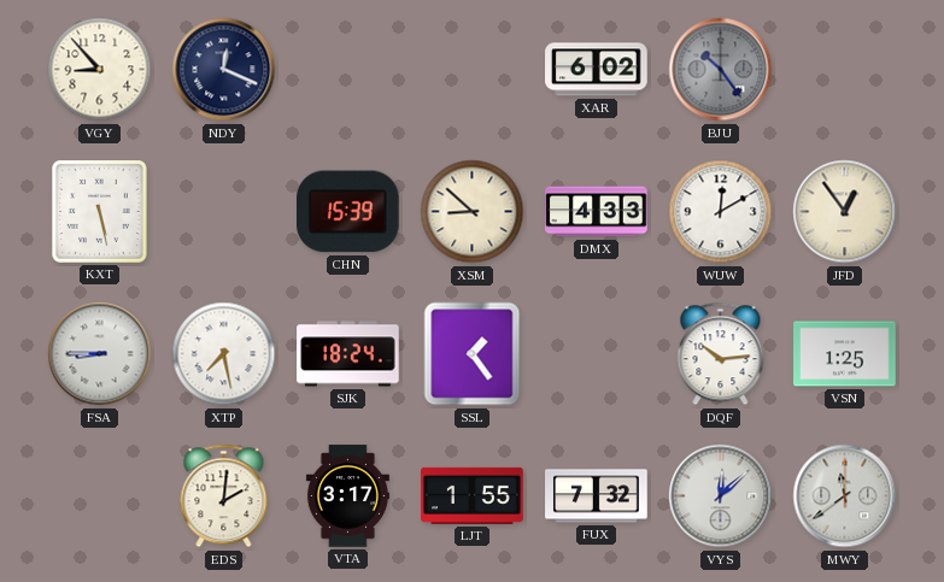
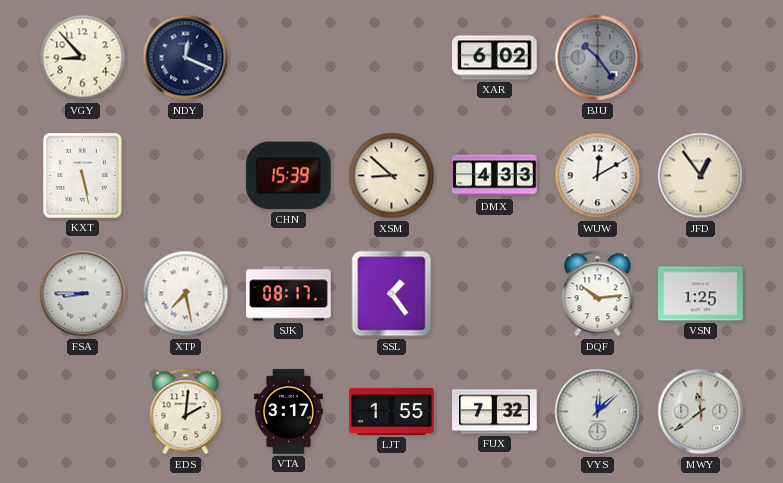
SJK: 18:24 -> 08:17
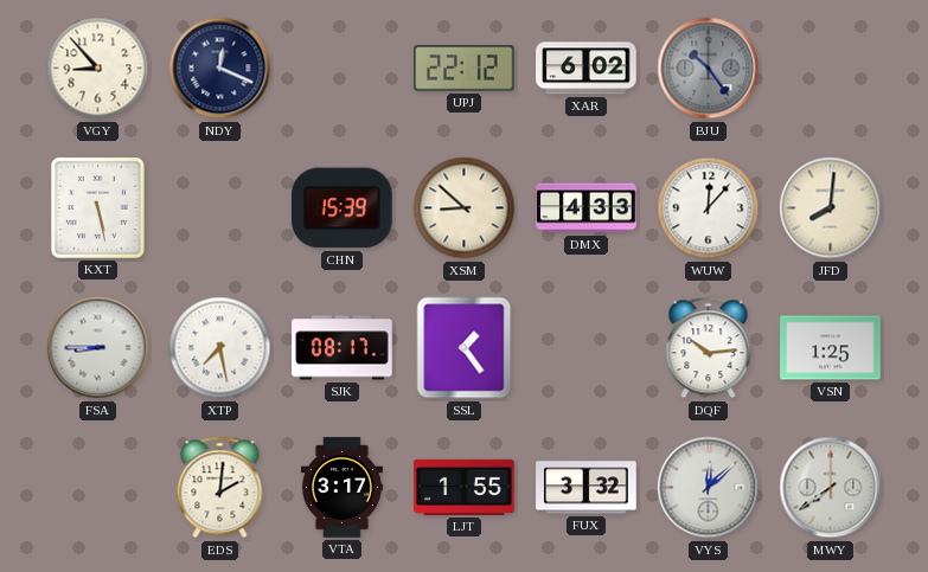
UPJ: none -> 22:12
WUW: 12:10 -> 12:07
JFD: 12:54 -> 8:01
FUX: 7:32 -> 3:32
MWY: 11:39 -> 7:39
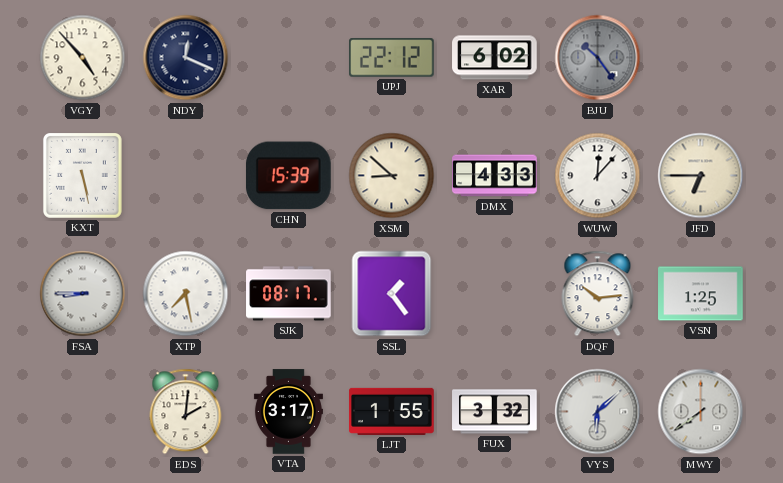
VGY: 8:53 -> 4:53
JFD: 8:01 -> 6:45
VYS: 12:08 -> 6:08
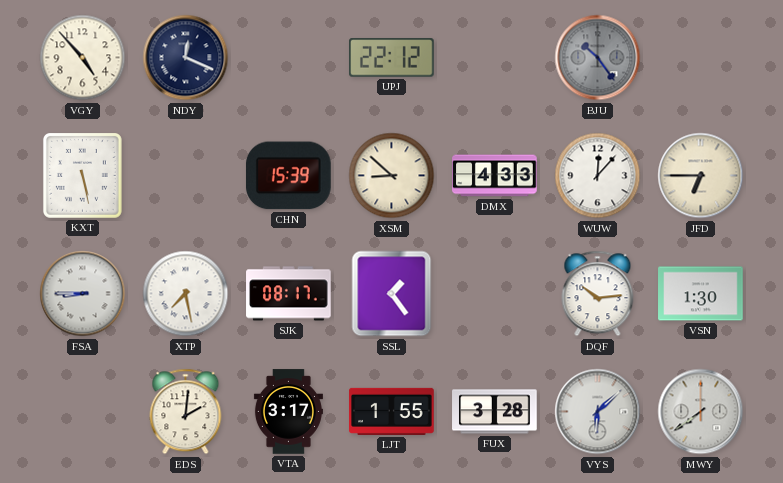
XAR: 6:02 -> none
VSN: 1:25 -> 1:30
FUX: 3:32 -> 3:28
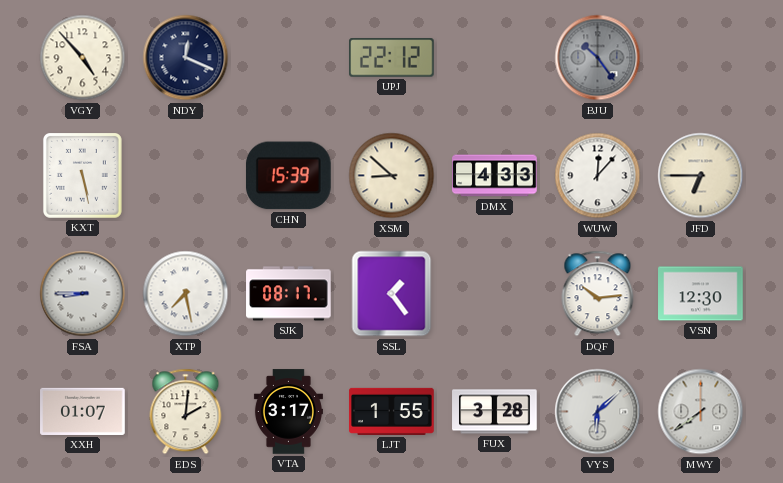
VSN: 1:30 -> 12:30
XXH: none -> 01:07
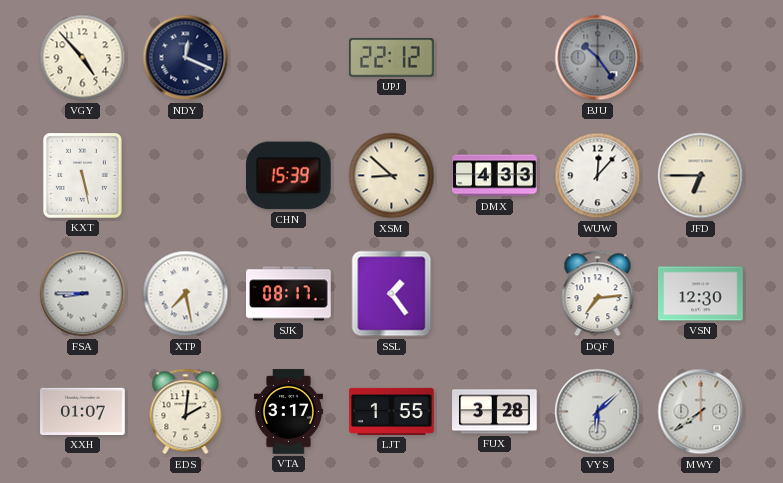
DQF: 10:14 -> 7:14
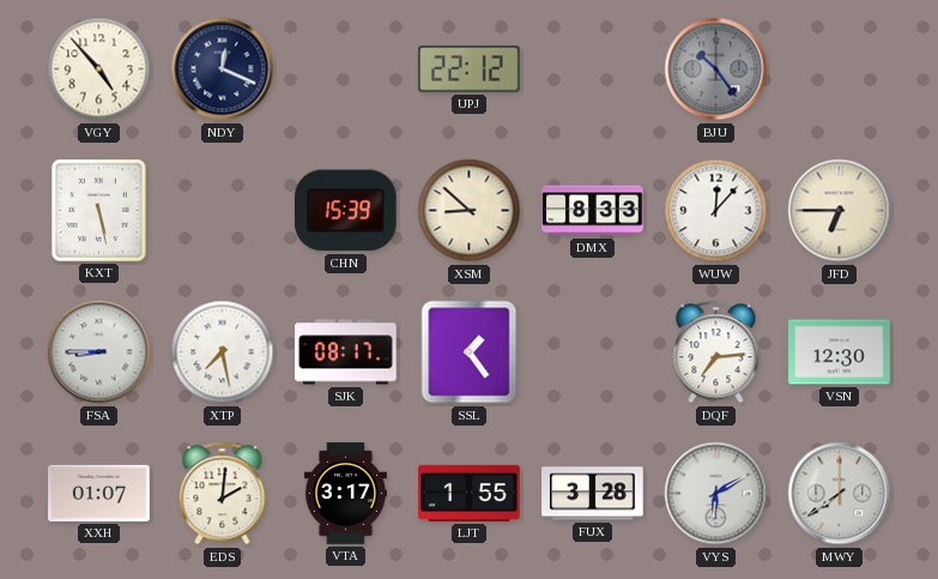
DMX: 4:33 -> 8:33
VYS: 6:08 -> 6:10
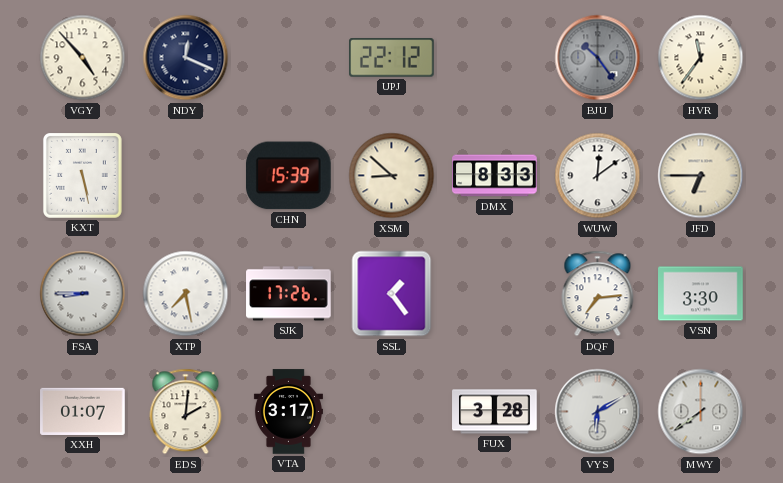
HVR: none -> 11:36
WUW: 12:07 -> 12:09
SJK: 08:17 -> 17:26
VSN: 12:30 -> 3:30
LJT: 1:55 -> none
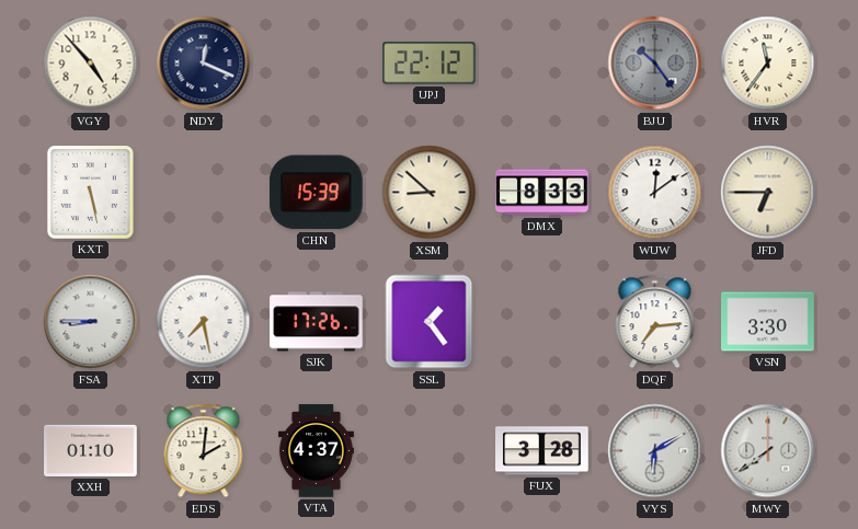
XXH: 01:07 -> 01:10
VTA: 3:17 -> 4:37
